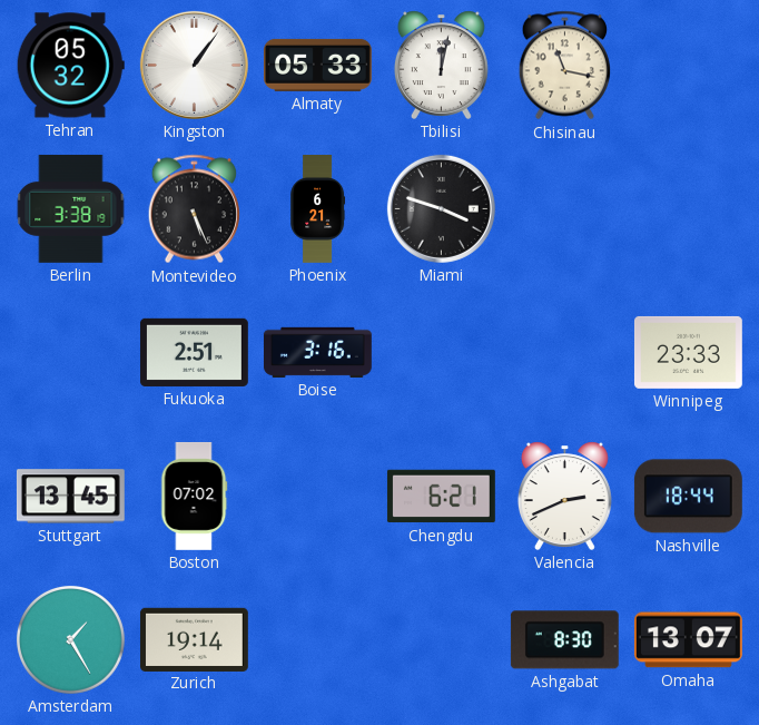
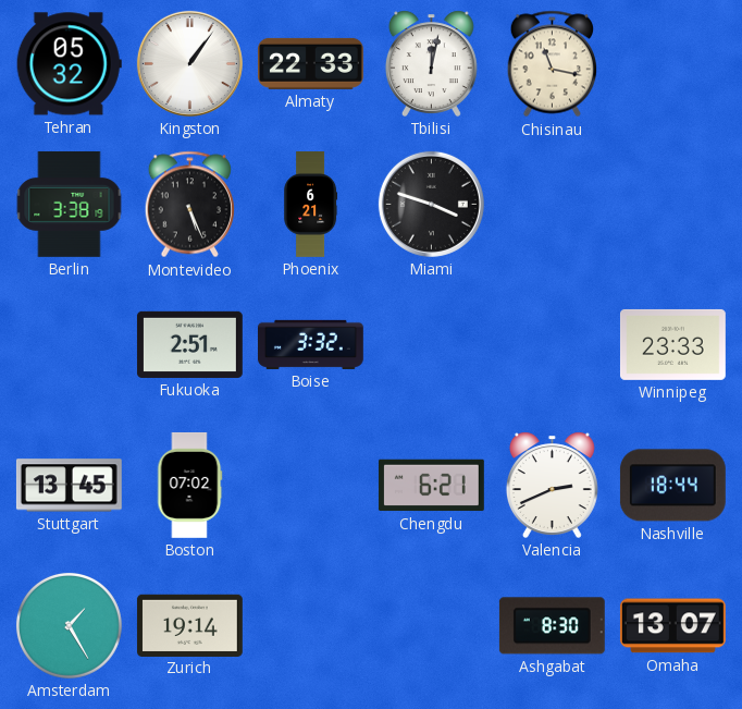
Almaty: 05:33 -> 22:33
Boise: 3:16 -> 3:32
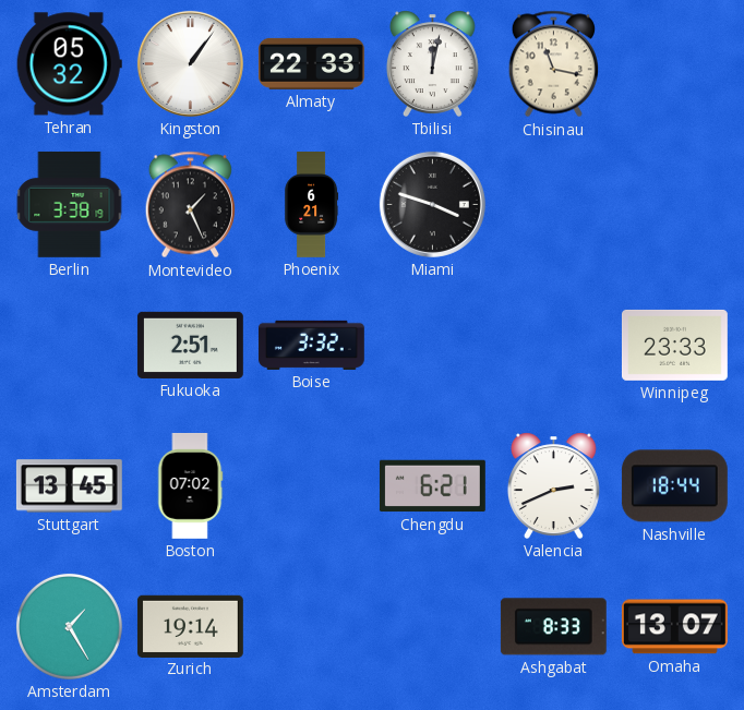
Montevideo: 5:26 -> 1:26
Ashgabat: 8:30 -> 8:33
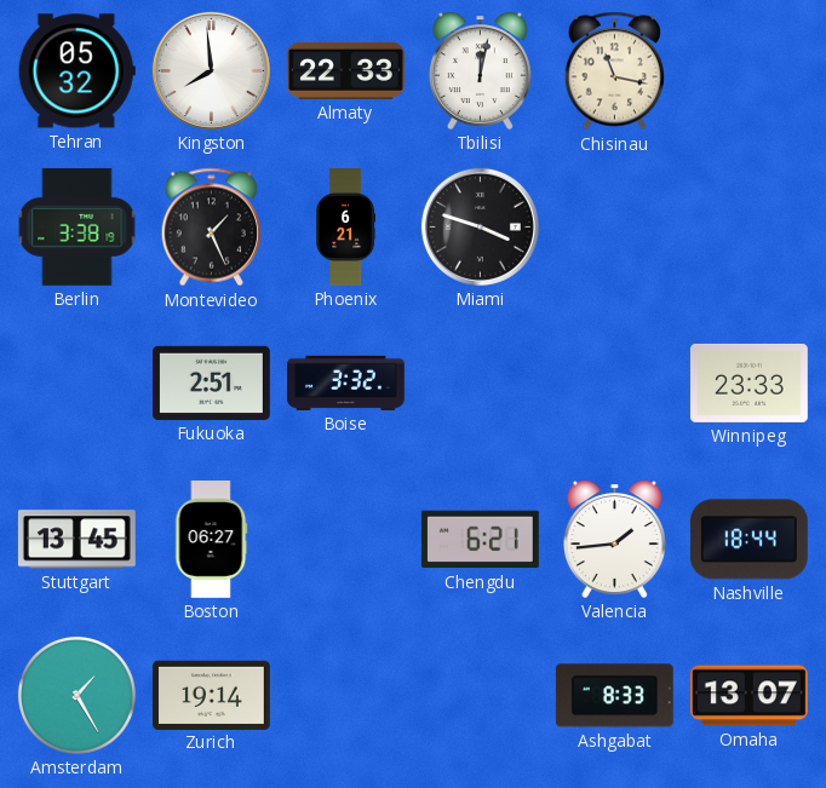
Kingston: 1:06 -> 7:59
Boston: 07:02 -> 06:27
Valencia: 2:41 -> 1:44
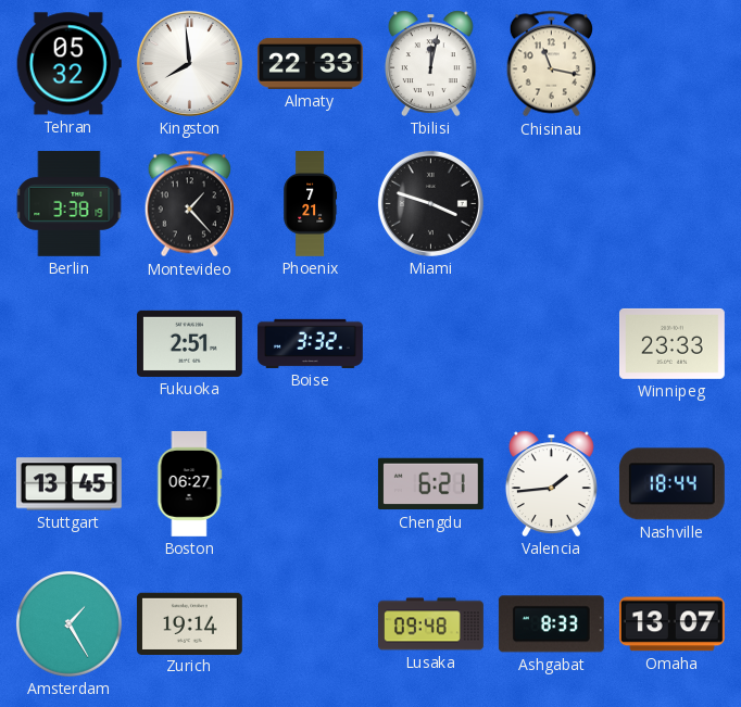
Montevideo: 1:26 -> 1:23
Phoenix: 6:21 -> 7:21
Lusaka: none -> 09:48
